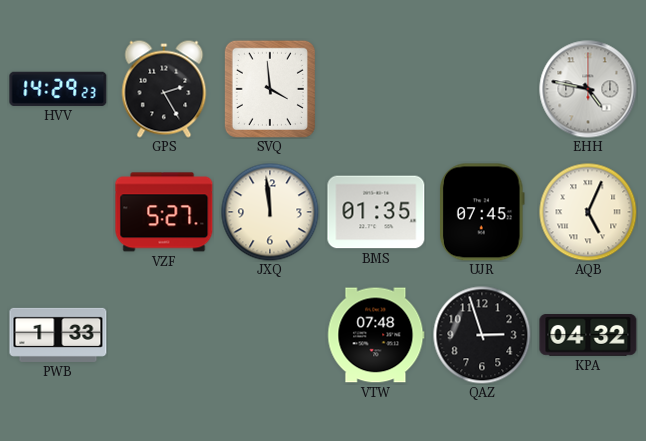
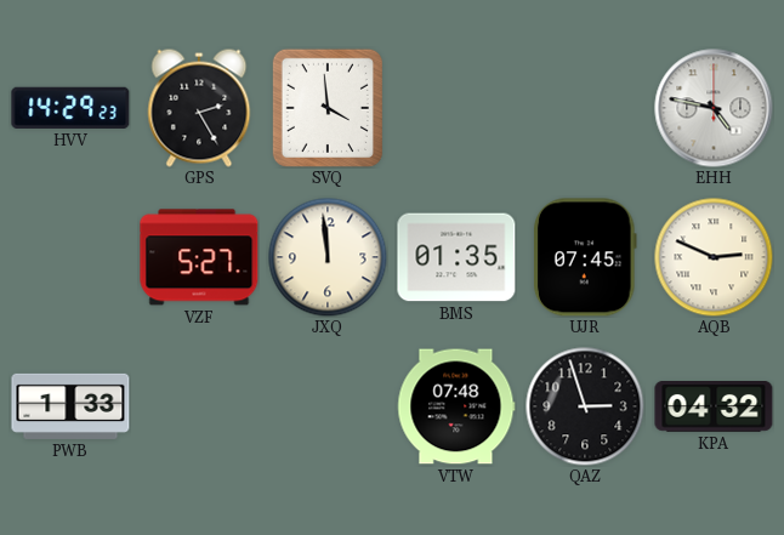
AQB: 5:04 -> 2:49
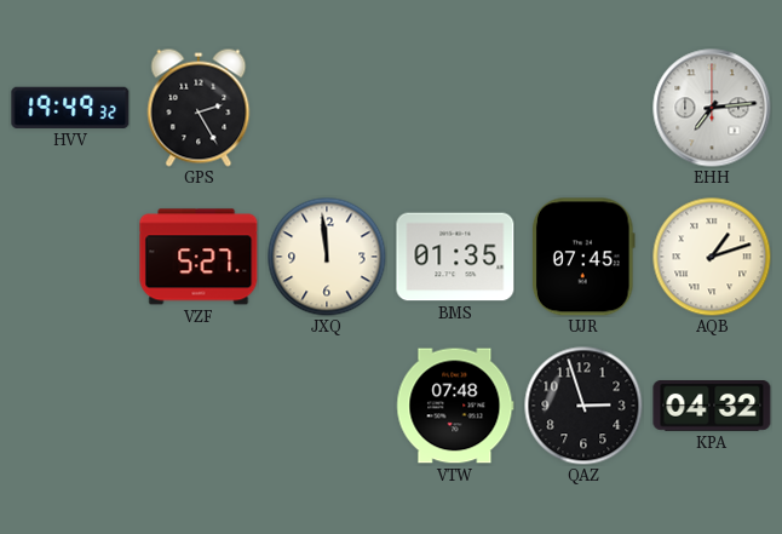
HVV: 14:29 -> 19:49
SVQ: 3:59 -> none
EHH: 4:47 -> 7:14
AQB: 2:49 -> 1:12
PWB: 1:33 -> none
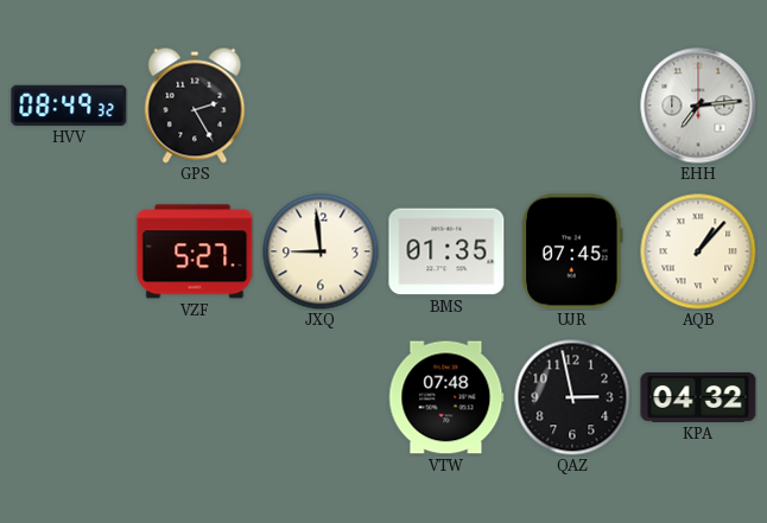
HVV: 19:49 -> 08:49
JXQ: 11:59 -> 8:59
AQB: 1:12 -> 1:07
QAZ: 2:57 -> 2:58
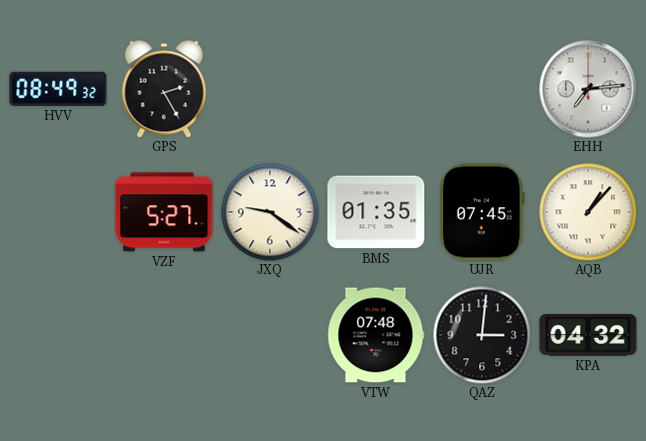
JXQ: 8:59 -> 9:21
QAZ: 2:58 -> 3:01
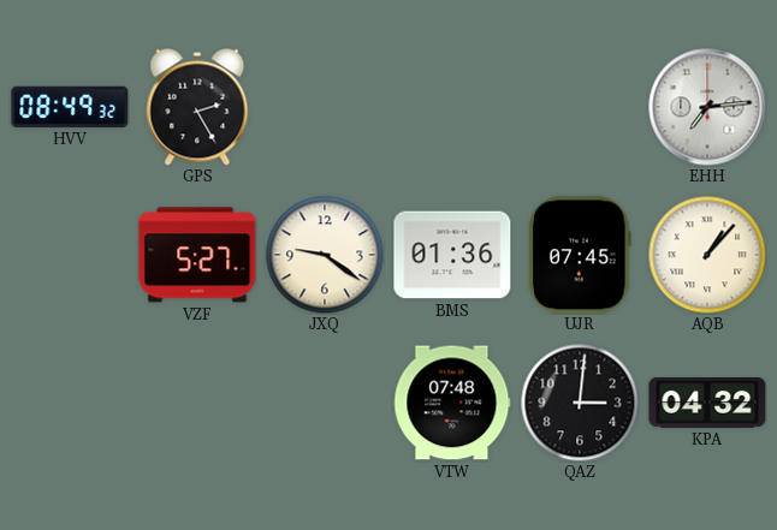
BMS: 01:35 -> 01:36
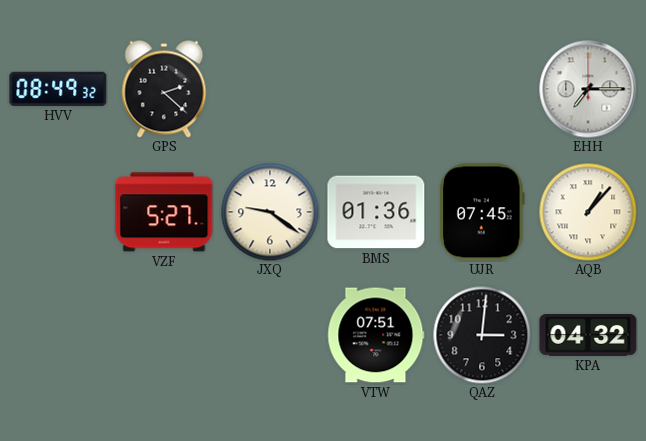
GPS: 2:25 -> 2:22
EHH: 7:14 -> 7:15
VTW: 07:48 -> 07:51
